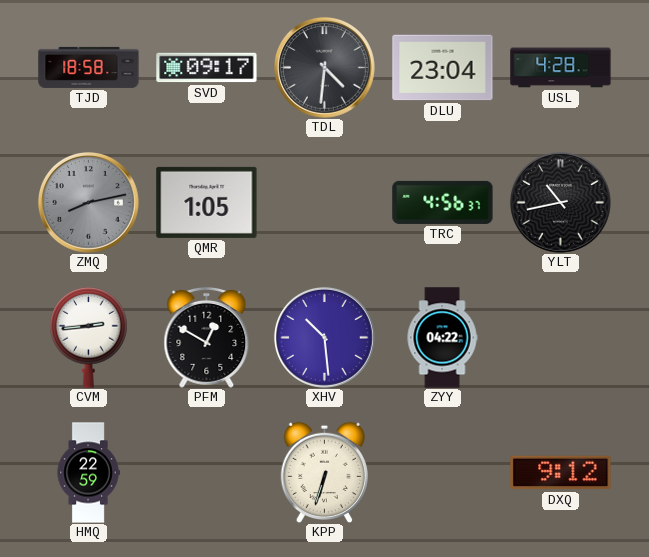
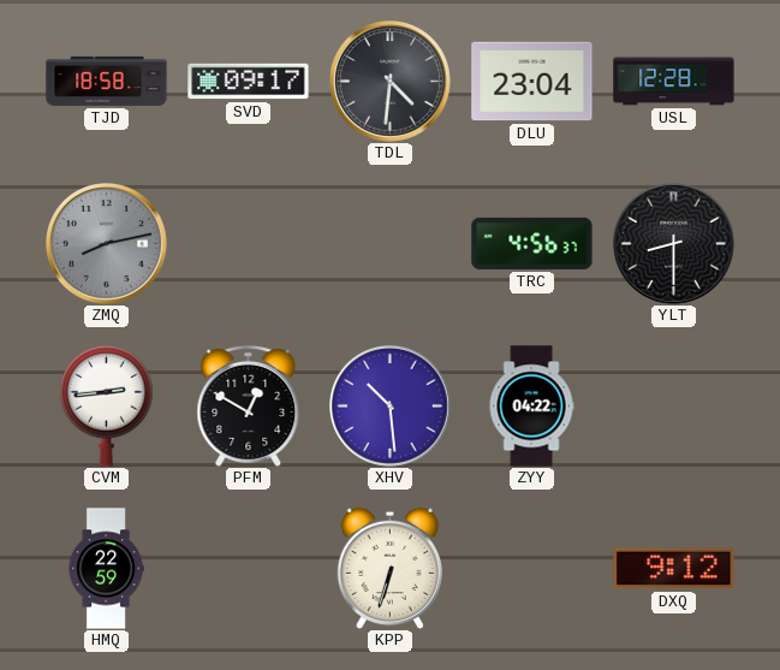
USL: 4:28 -> 12:28
QMR: 1:05 -> none
YLT: 10:43 -> 8:30
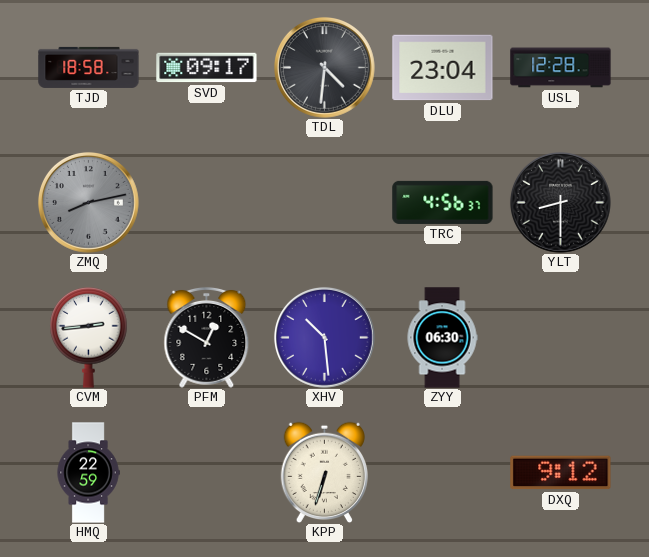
ZYY: 04:22 -> 06:30
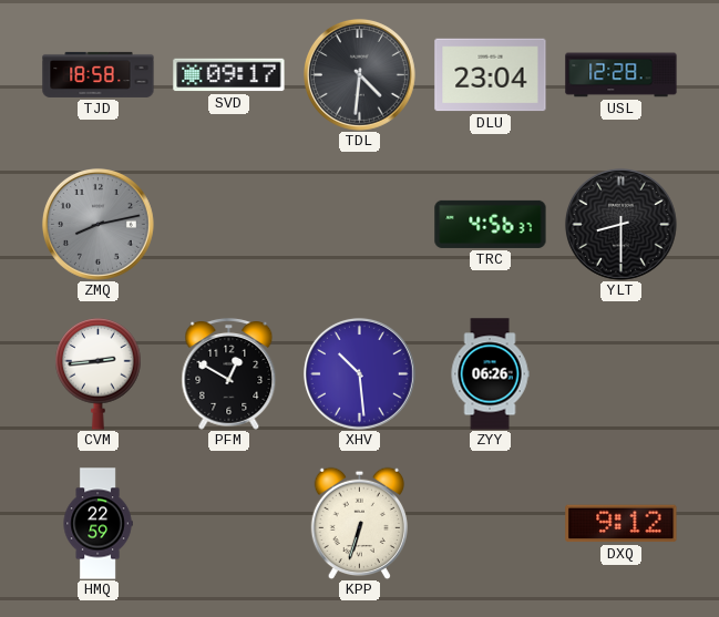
ZYY: 06:30 -> 06:26
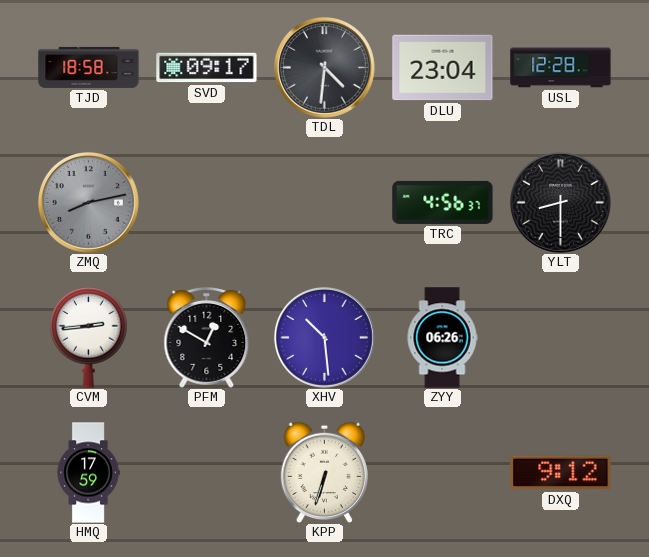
HMQ: 22:59 -> 17:59
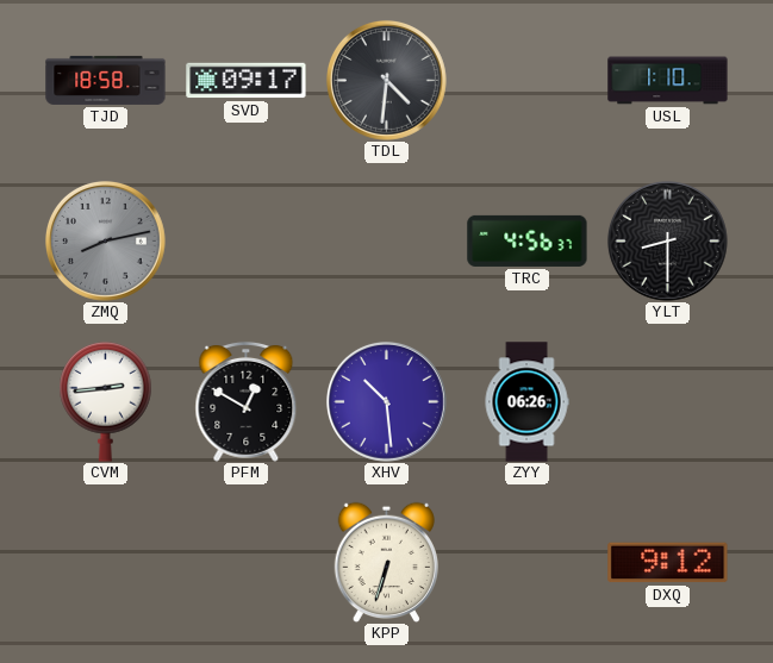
DLU: 23:04 -> none
USL: 12:28 -> 1:10
HMQ: 17:59 -> none
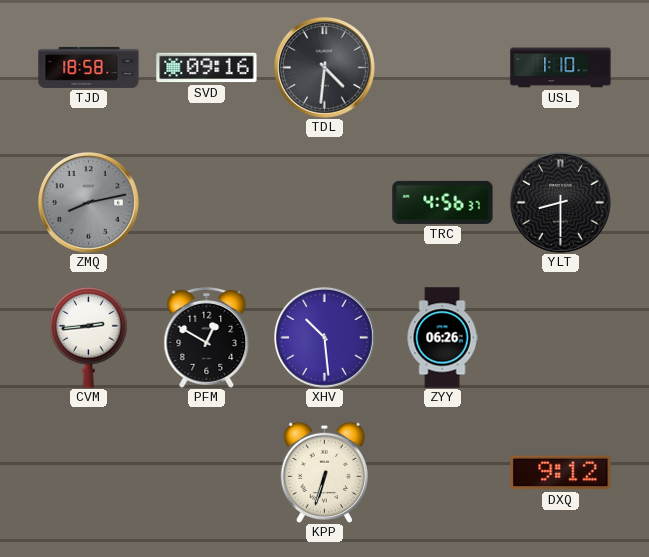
SVD: 09:17 -> 09:16
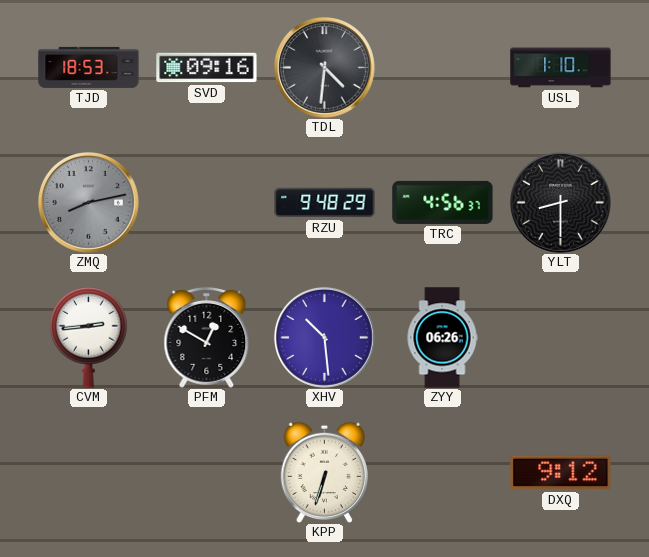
TJD: 18:58 -> 18:53
RZU: none -> 9:48
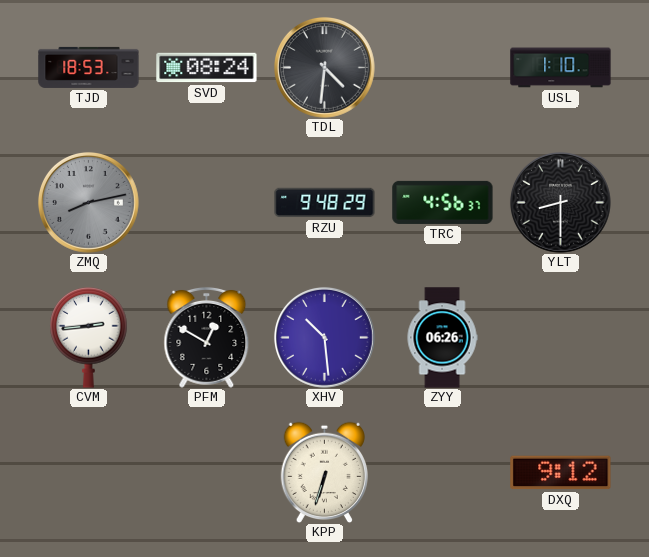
SVD: 09:16 -> 08:24
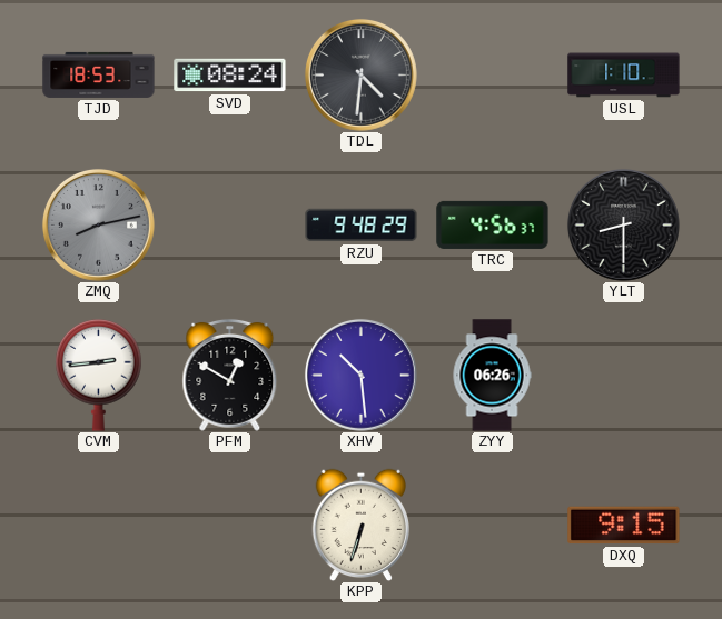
DXQ: 9:12 -> 9:15
